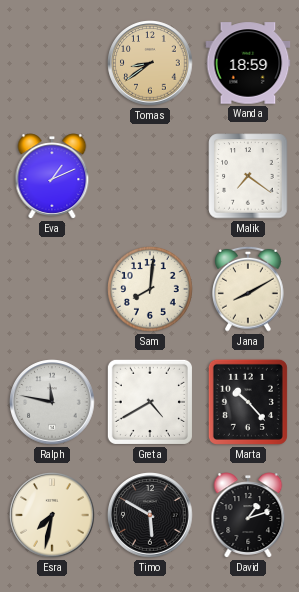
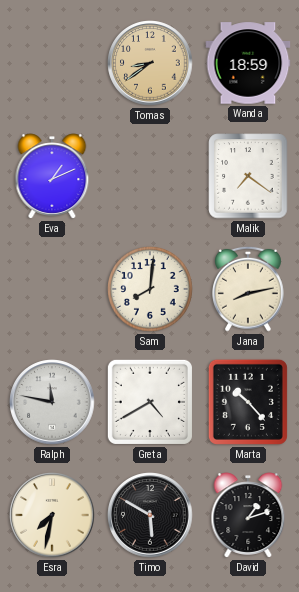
Jana: 8:10 -> 8:13
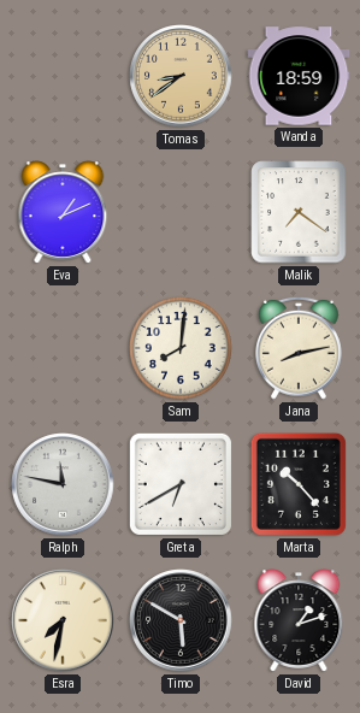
Greta: 4:40 -> 6:40
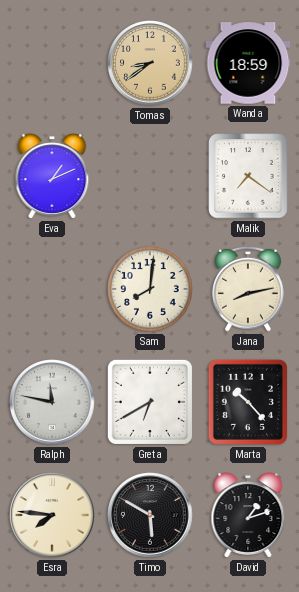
Esra: 7:32 -> 7:46
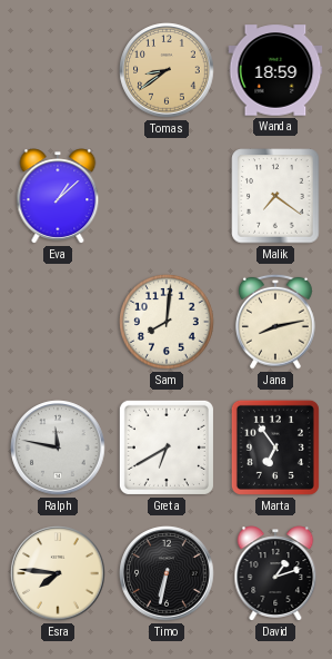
Eva: 1:11 -> 1:08
Marta: 10:23 -> 6:54
Timo: 5:50 -> 6:32
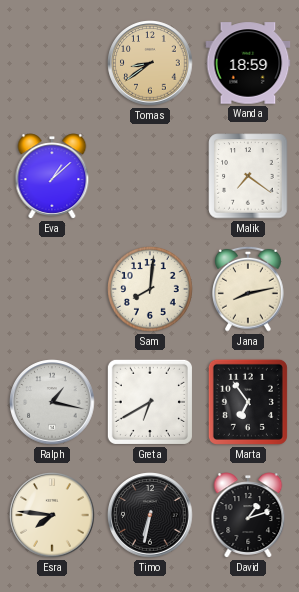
Ralph: 11:47 -> 1:17
